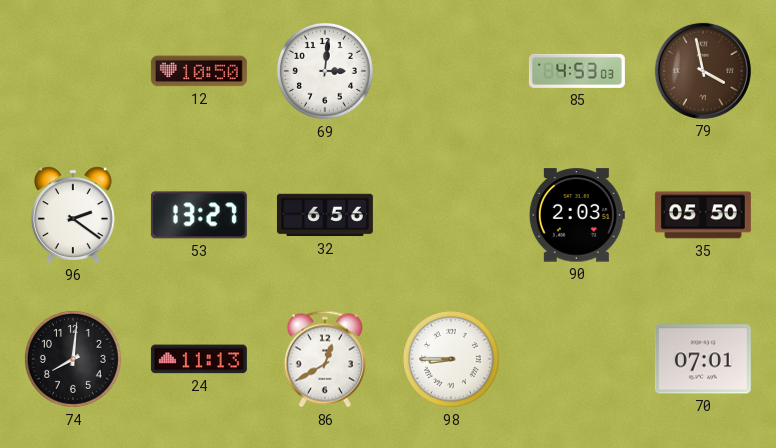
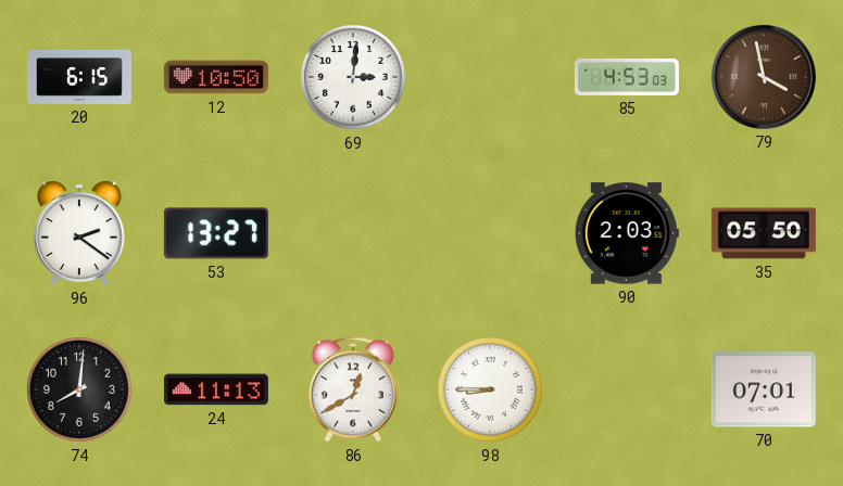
20: none -> 6:15
32: 6:56 -> none
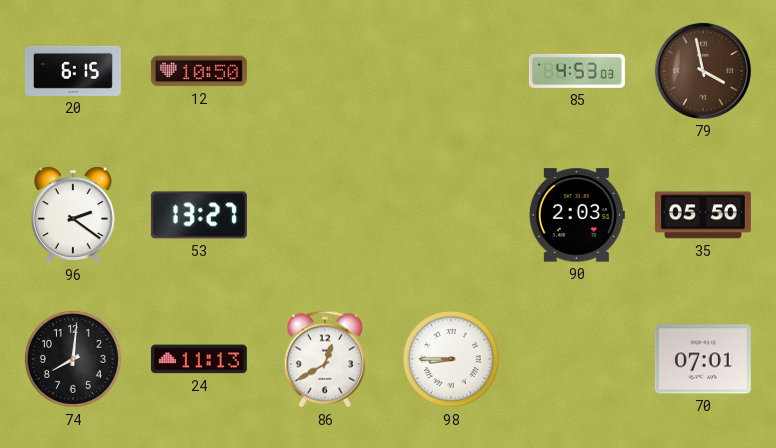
69: 3:01 -> none
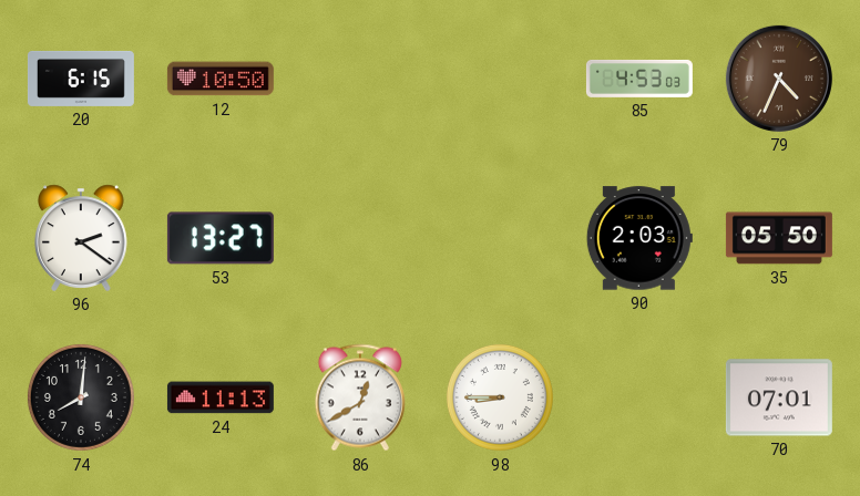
79: 3:58 -> 4:34
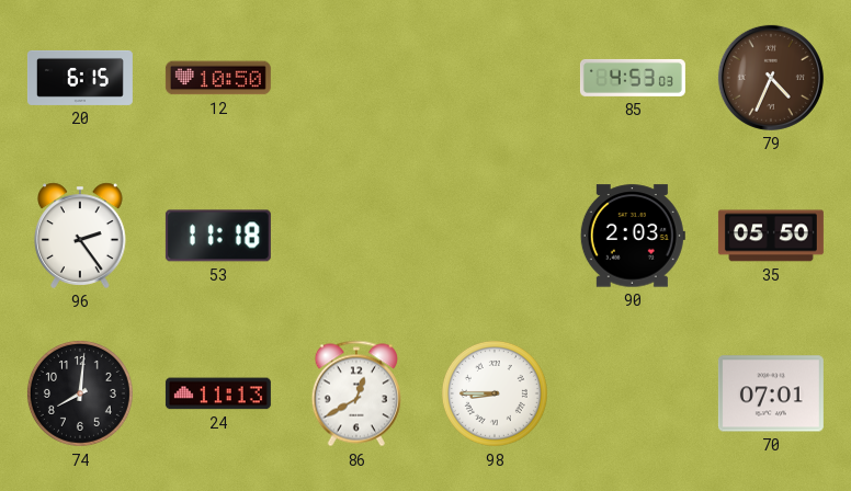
96: 2:21 -> 2:24
53: 13:27 -> 11:18
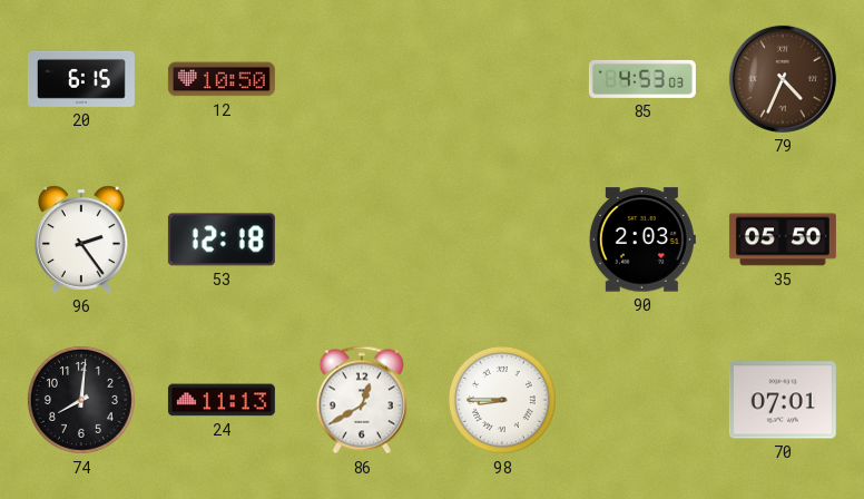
53: 11:18 -> 12:18
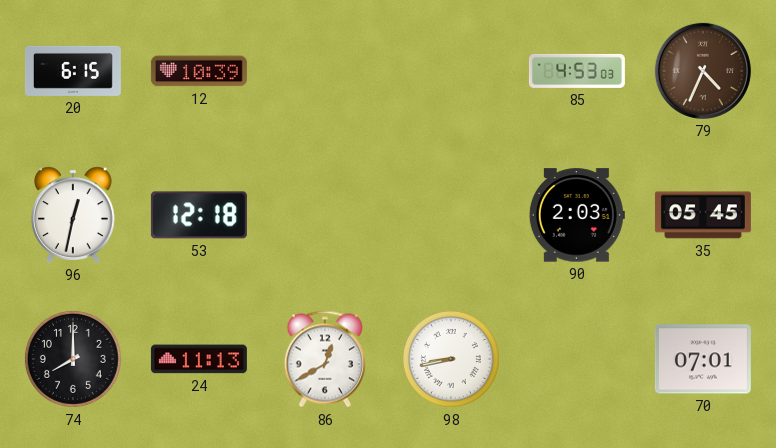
12: 10:50 -> 10:39
96: 2:24 -> 12:32
35: 05:50 -> 05:45
74: 8:01 -> 8:00
98: 8:45 -> 8:43
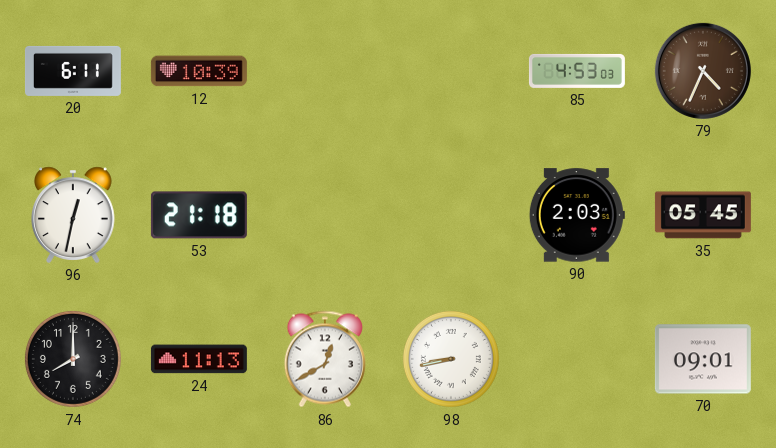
20: 6:15 -> 6:11
53: 12:18 -> 21:18
70: 07:01 -> 09:01
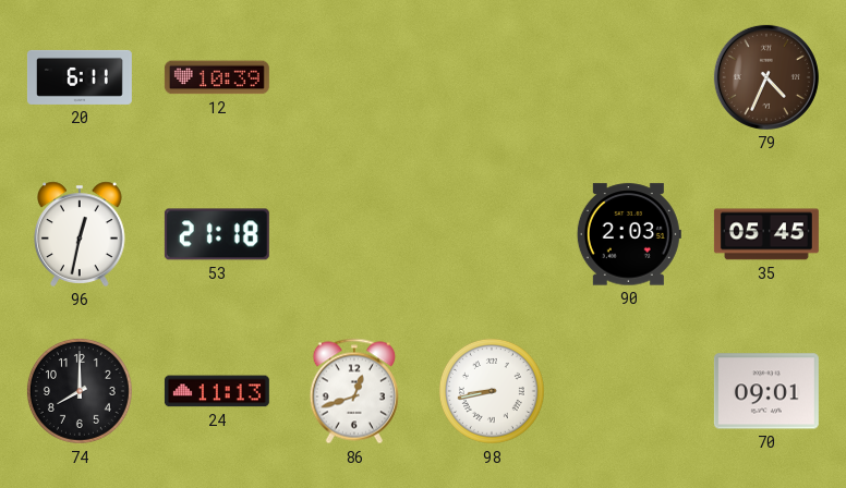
85: 4:53 -> none
86: 12:40 -> 12:42
